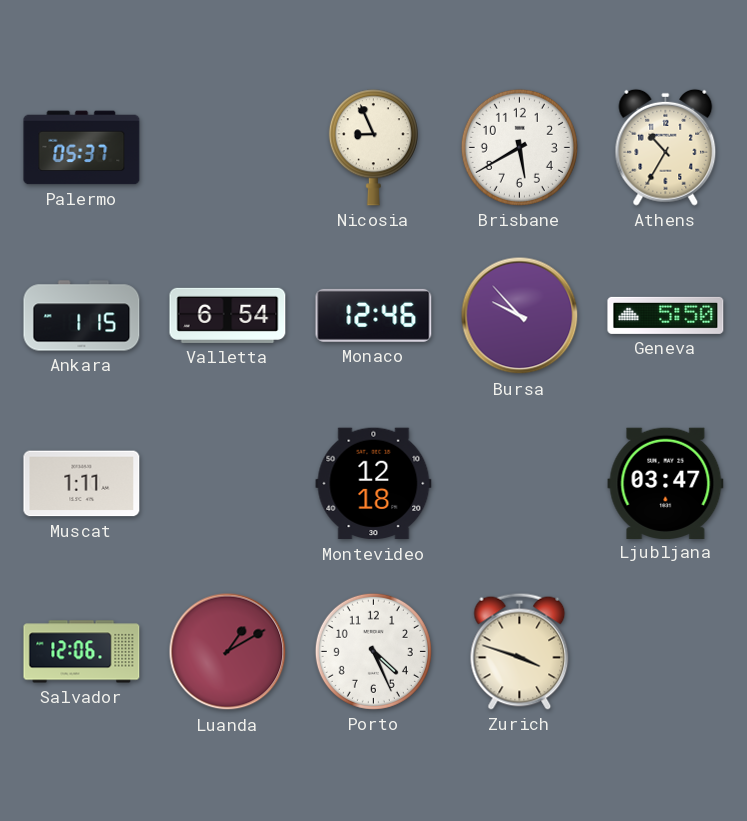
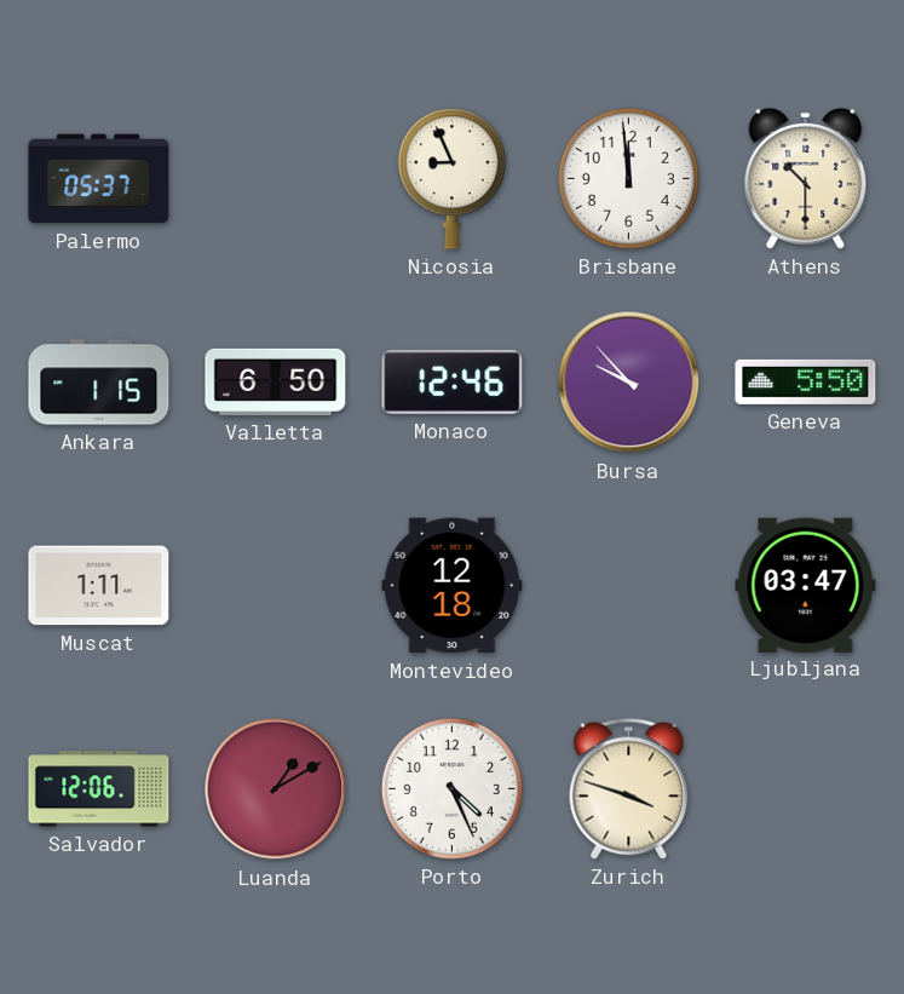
Brisbane: 5:40 -> 11:59
Athens: 10:35 -> 10:30
Valletta: 6:54 -> 6:50
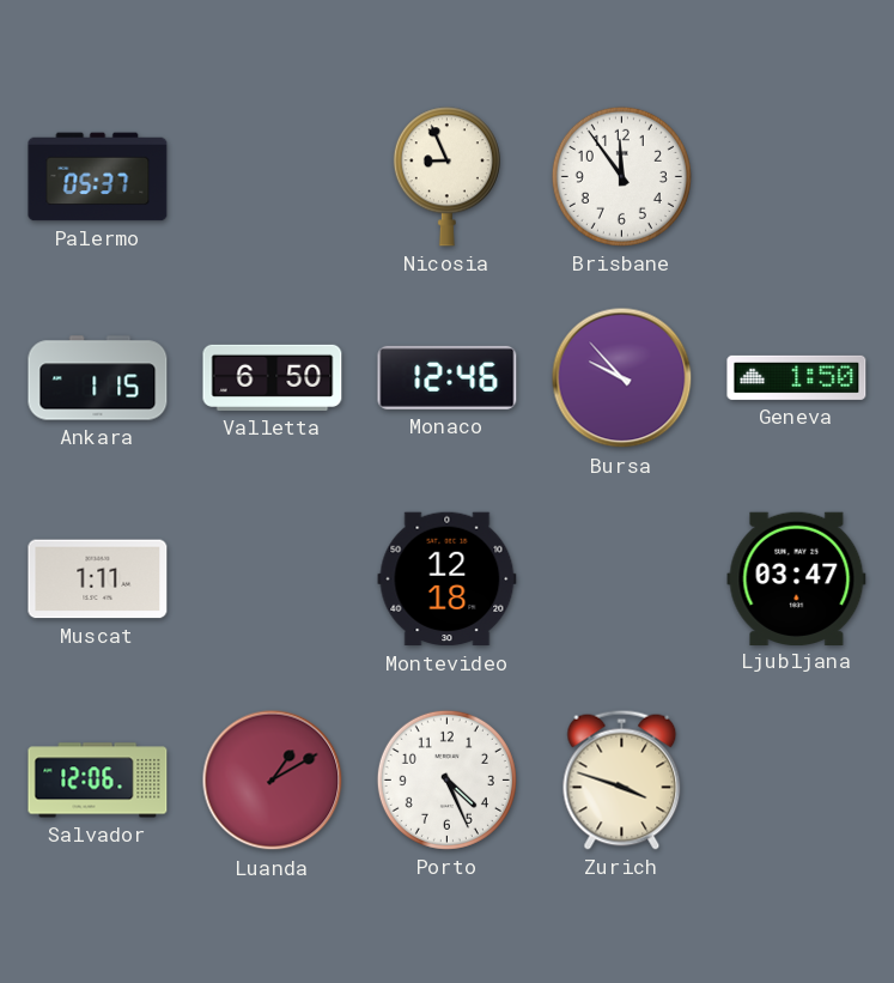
Brisbane: 11:59 -> 11:54
Athens: 10:30 -> none
Geneva: 5:50 -> 1:50
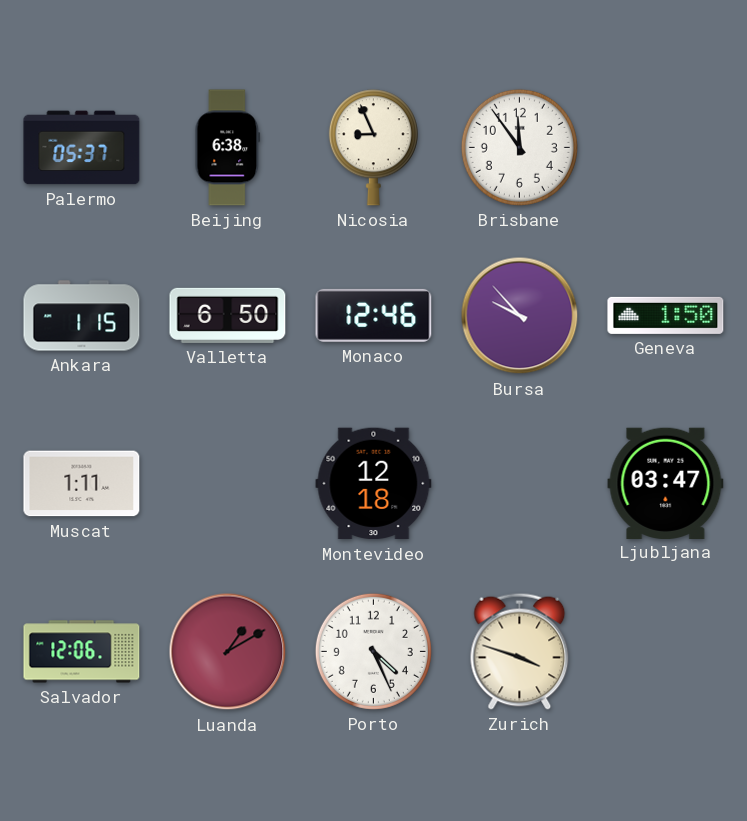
Beijing: none -> 6:38
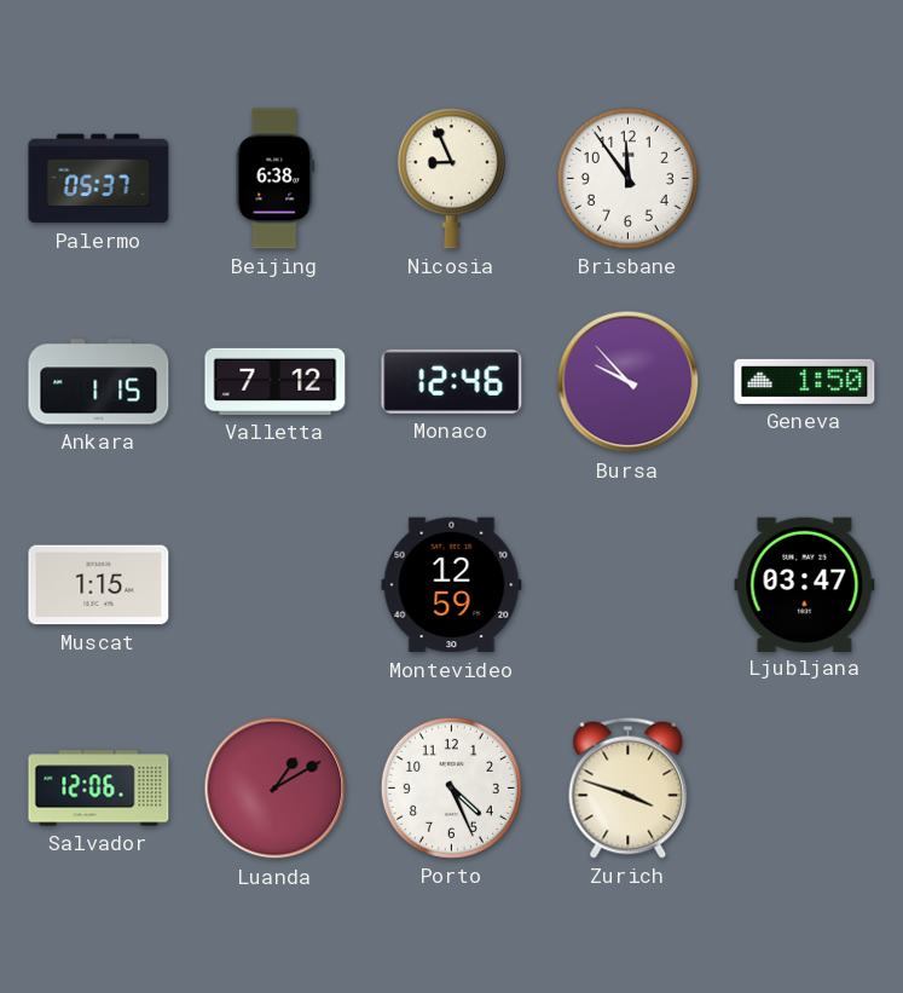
Valletta: 6:50 -> 7:12
Muscat: 1:11 -> 1:15
Montevideo: 12:18 -> 12:59
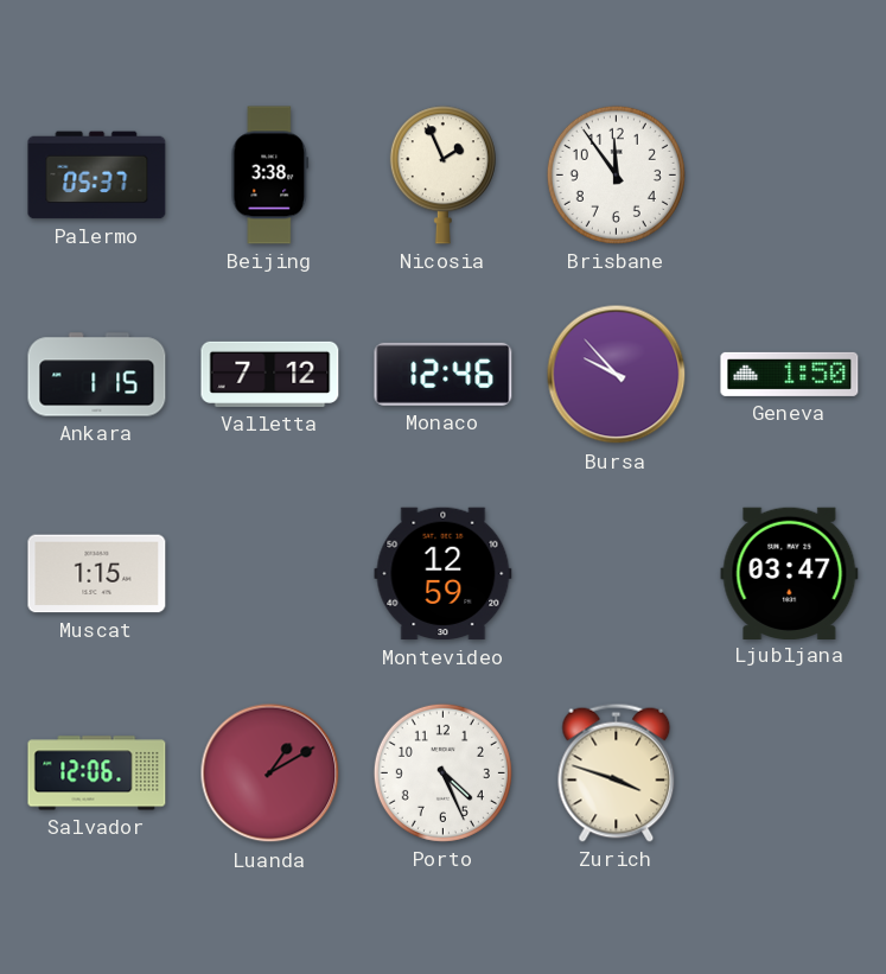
Beijing: 6:38 -> 3:38
Nicosia: 8:56 -> 1:56
